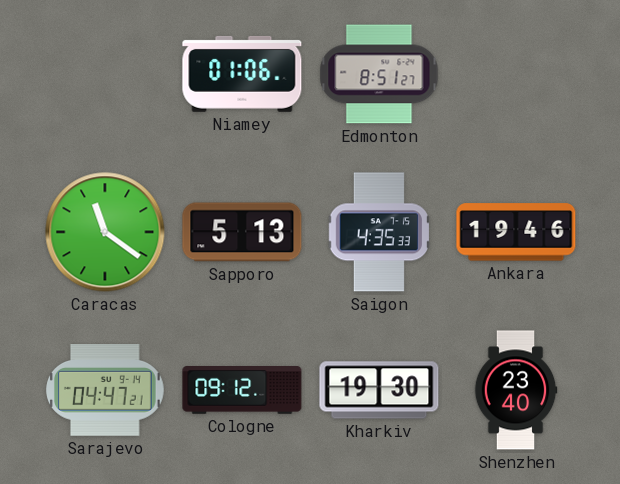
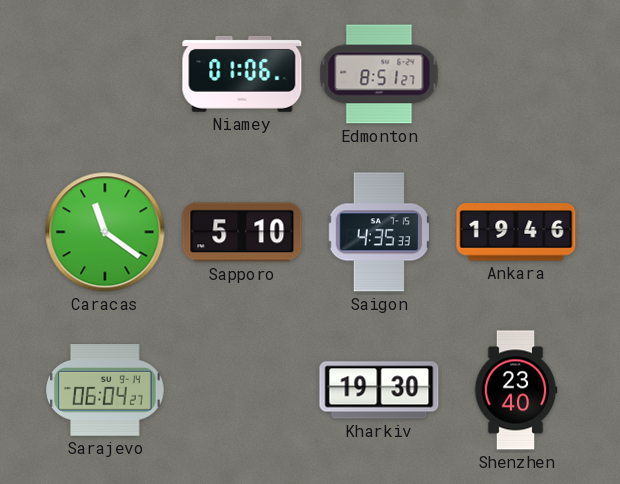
Sapporo: 5:13 -> 5:10
Sarajevo: 04:47 -> 06:04
Cologne: 09:12 -> none
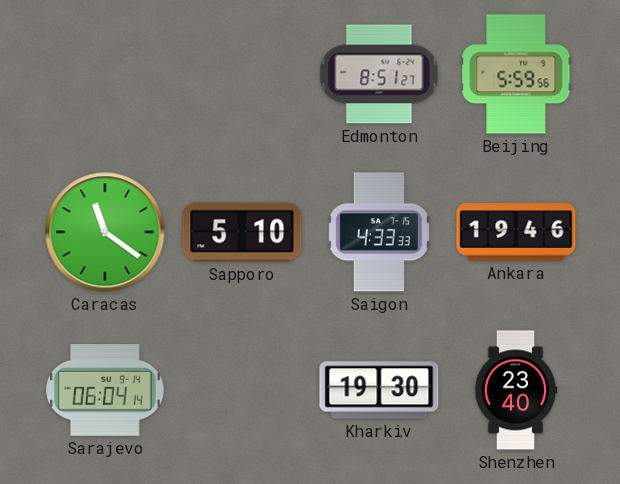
Niamey: 01:06 -> none
Beijing: none -> 5:59
Saigon: 4:35 -> 4:33
Sarajevo: 06:04:27 -> 06:04:14
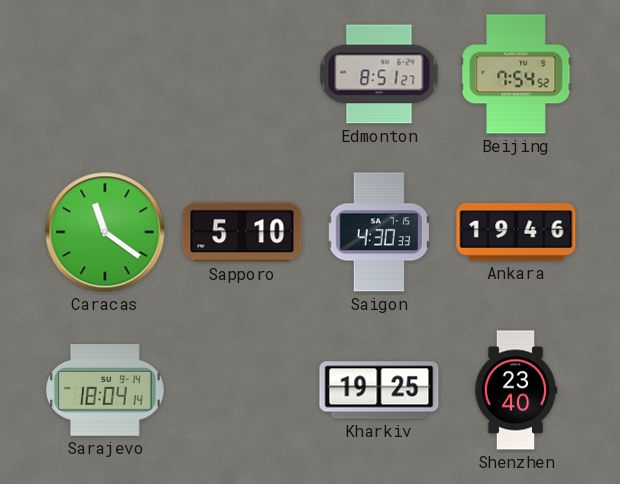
Beijing: 5:59 -> 7:54
Saigon: 4:33 -> 4:30
Sarajevo: 06:04 -> 18:04
Kharkiv: 19:30 -> 19:25
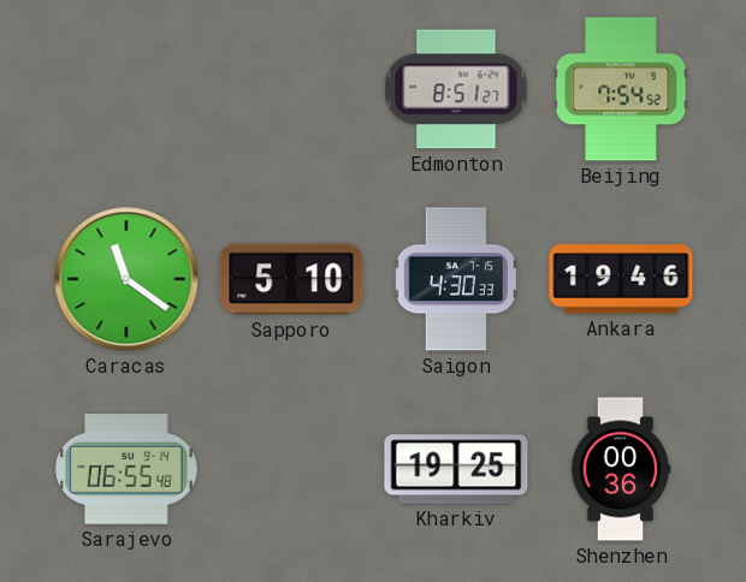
Sarajevo: 18:04 -> 06:55
Shenzhen: 23:40 -> 00:36
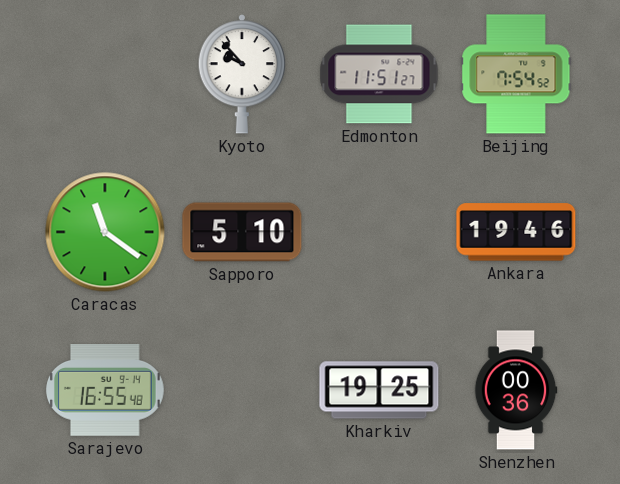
Kyoto: none -> 9:53
Edmonton: 8:51 -> 11:51
Saigon: 4:30 -> none
Sarajevo: 06:55 -> 16:55
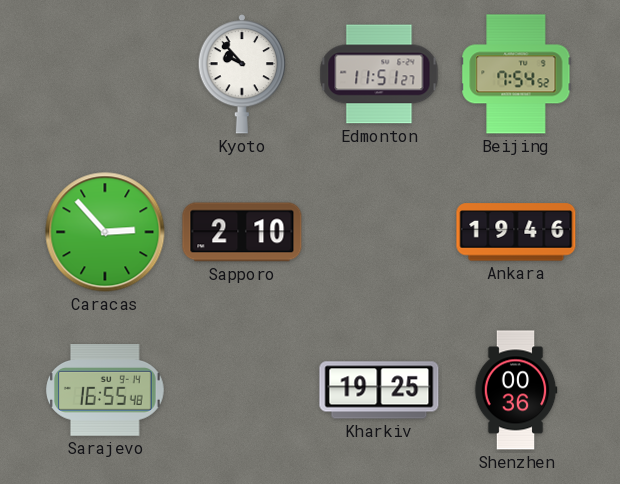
Caracas: 11:21 -> 2:53
Sapporo: 5:10 -> 2:10
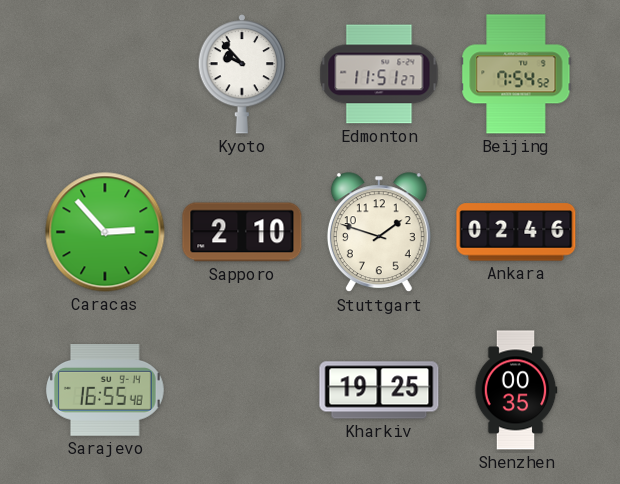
Stuttgart: none -> 1:48
Ankara: 19:46 -> 02:46
Shenzhen: 00:36 -> 00:35
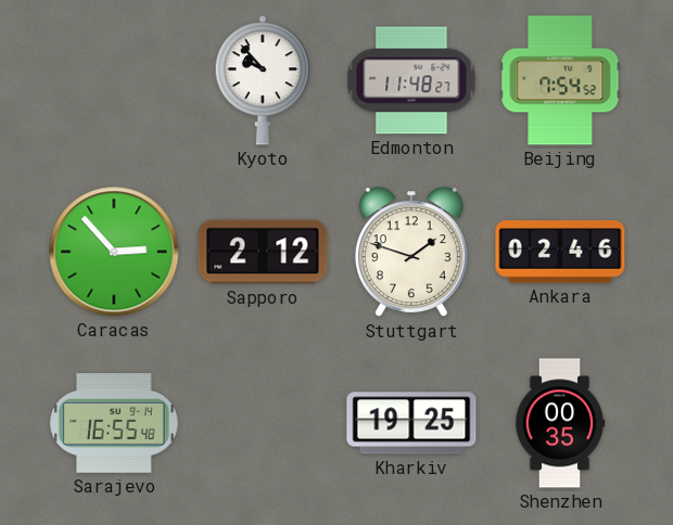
Edmonton: 11:51 -> 11:48
Sapporo: 2:10 -> 2:12
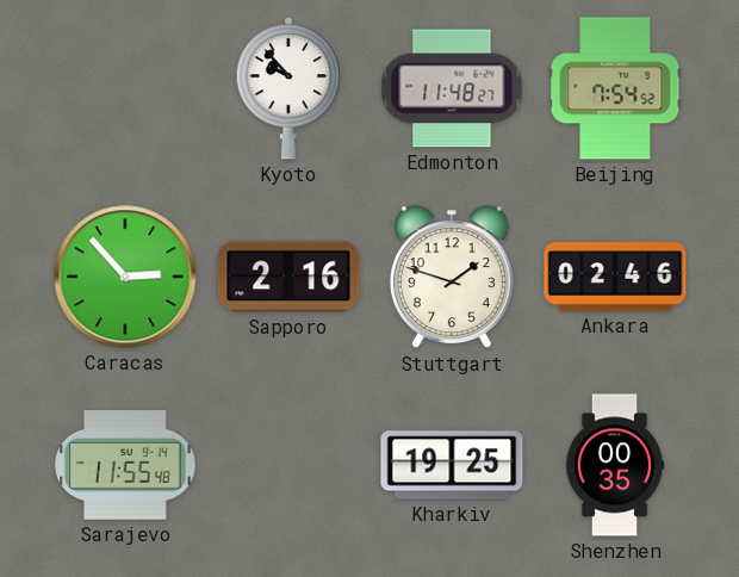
Sapporo: 2:12 -> 2:16
Sarajevo: 16:55 -> 11:55
